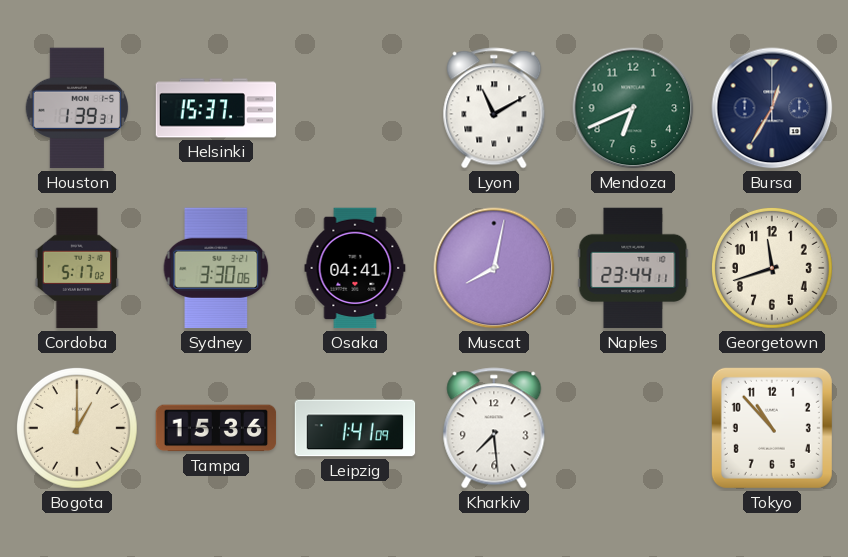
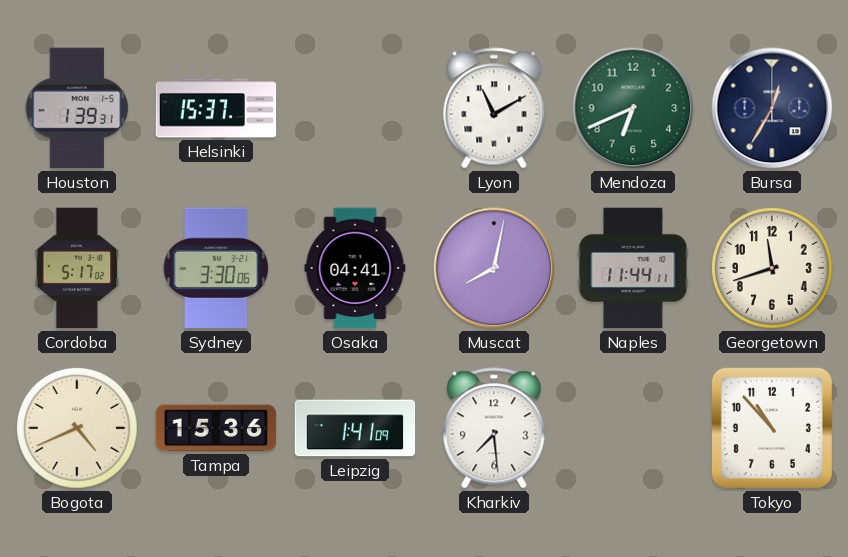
Naples: 23:44 -> 11:44
Bogota: 1:00 -> 4:41
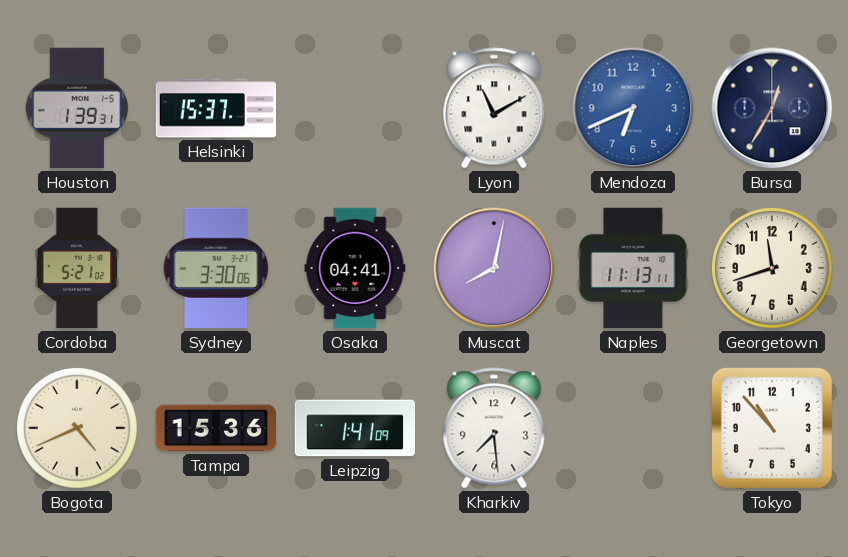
Mendoza dial: green -> blue
Cordoba: 5:17 -> 5:21
Naples: 11:44 -> 11:13
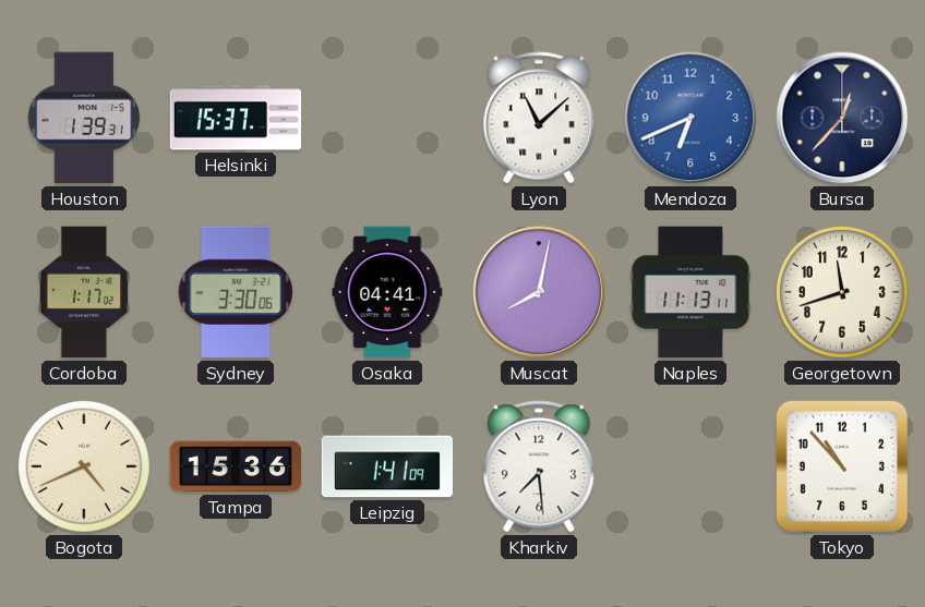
Lyon: 11:10 -> 11:08
Bursa: 12:35 -> 12:37
Cordoba: 5:21 -> 1:17
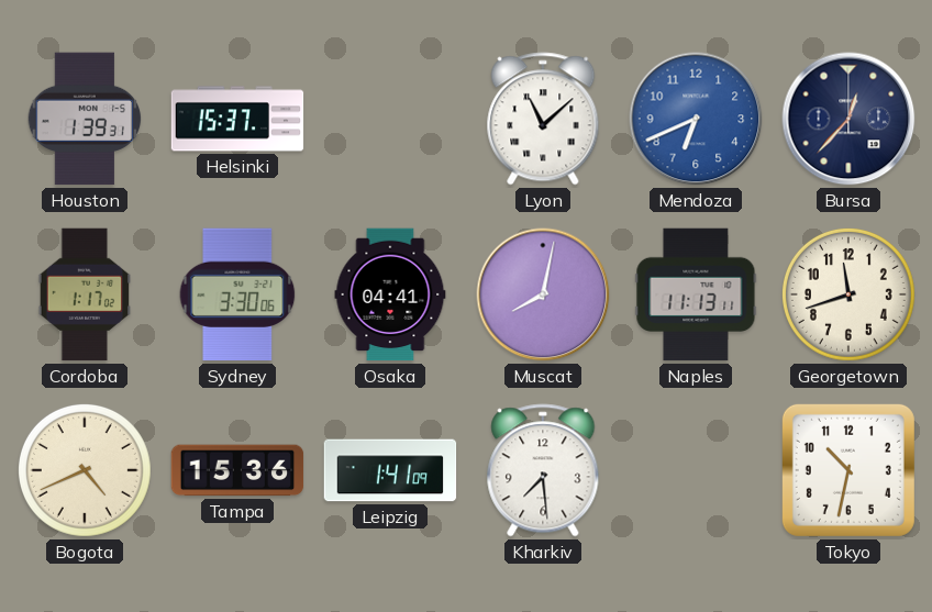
Tokyo: 10:53 -> 10:32
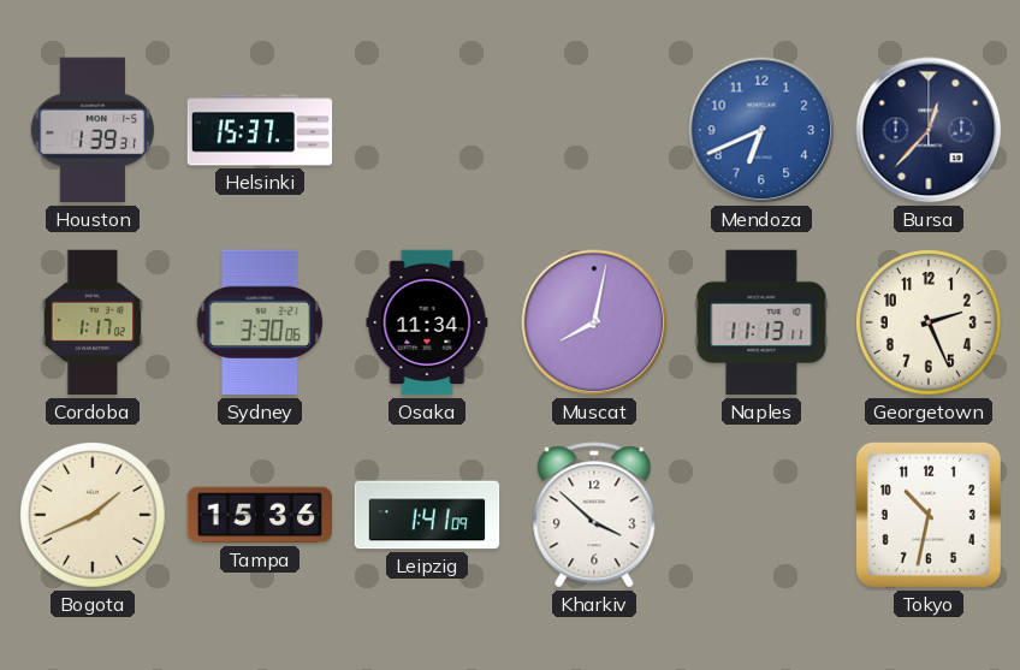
Lyon: 11:08 -> none
Osaka: 04:41 -> 11:34
Georgetown: 11:42 -> 2:26
Bogota: 4:41 -> 1:41
Kharkiv: 7:29 -> 3:52
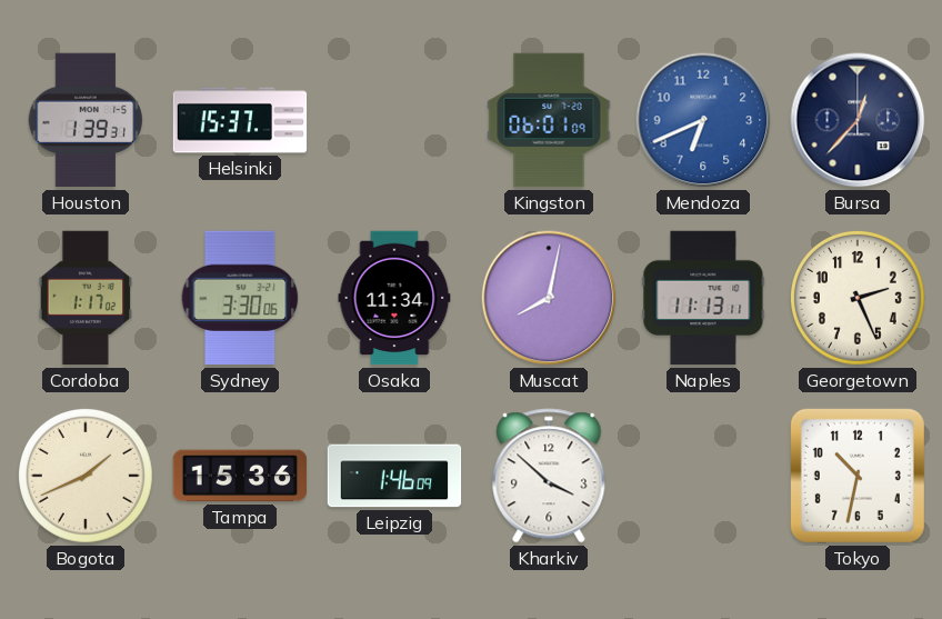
Kingston: none -> 06:01
Leipzig: 1:41 -> 1:46
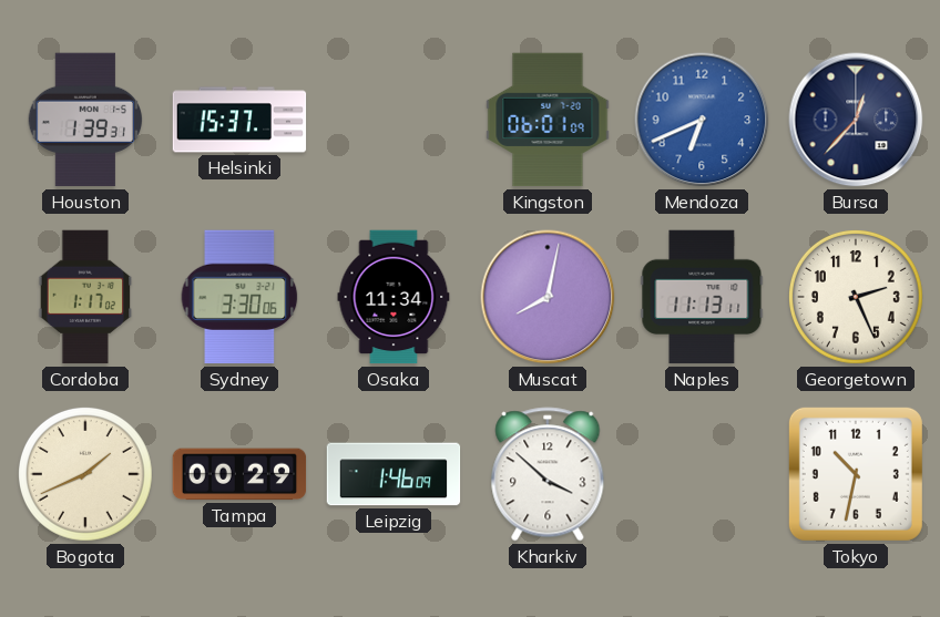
Tampa: 15:36 -> 00:29
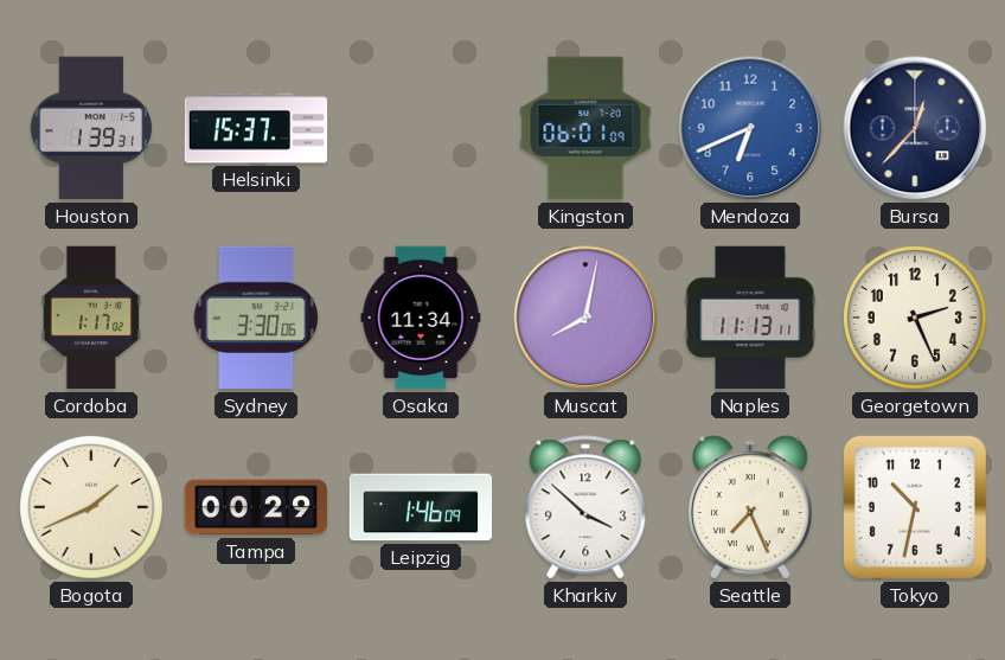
Seattle: none -> 7:26
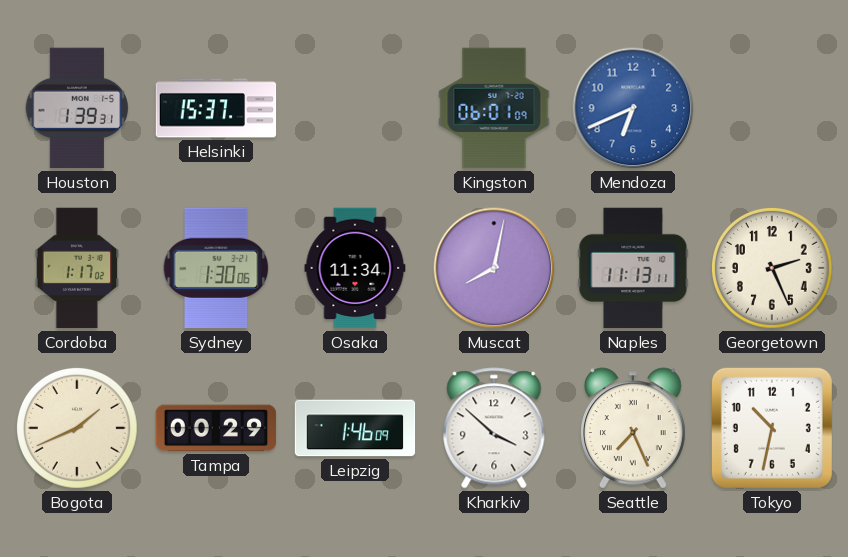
Bursa: 12:37 -> none
Sydney: 3:30 -> 1:30
